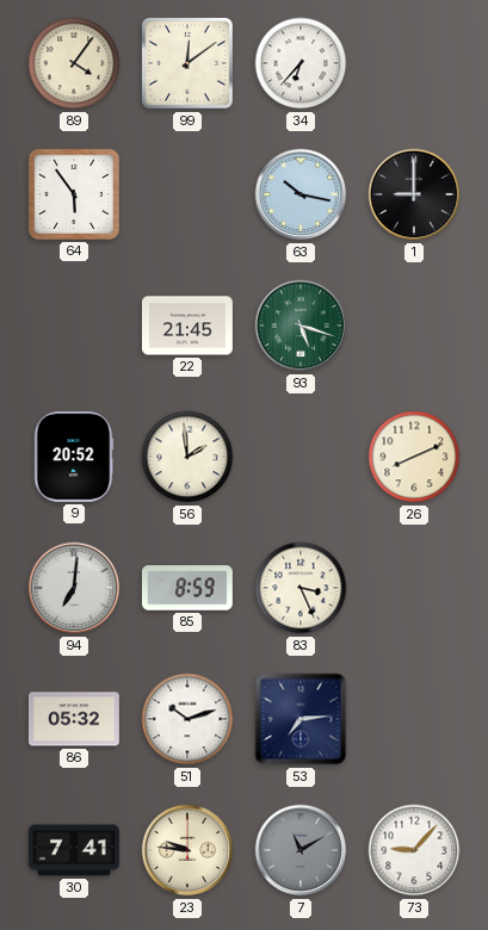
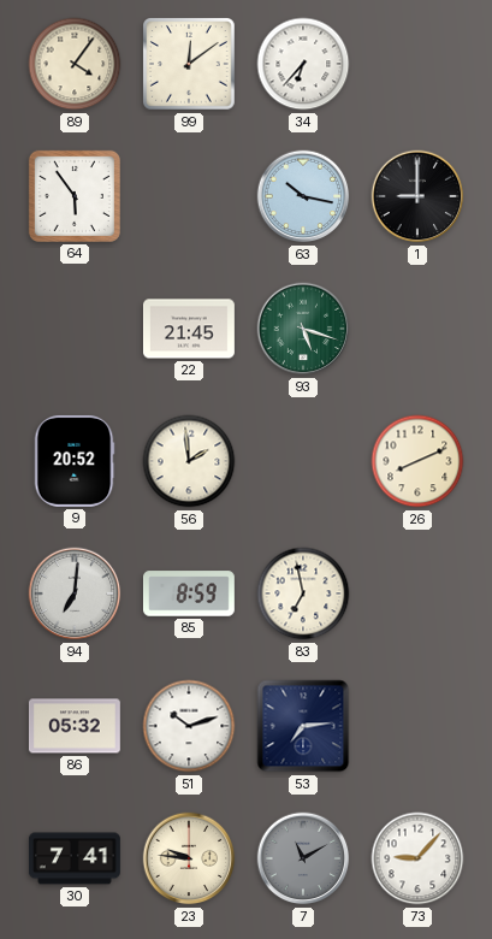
83: 3:26 -> 6:58
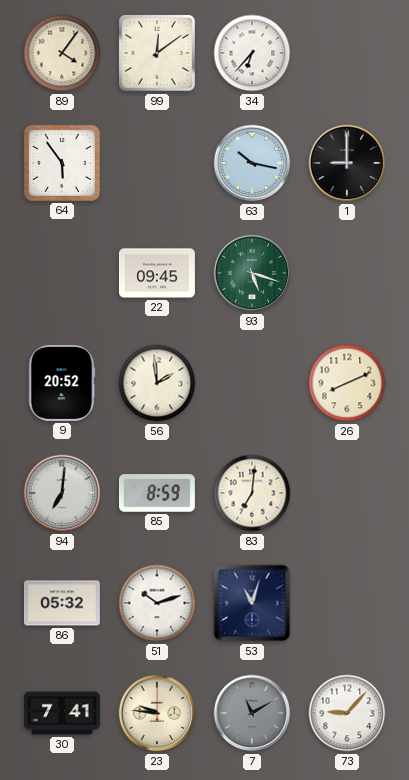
22: 21:45 -> 09:45
83: 6:58 -> 7:01
53: 7:14 -> 11:03
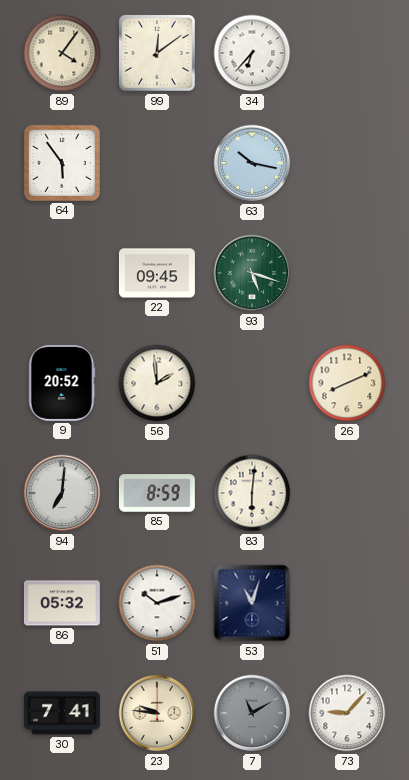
1: 9:00 -> none
83: 7:01 -> 6:01
